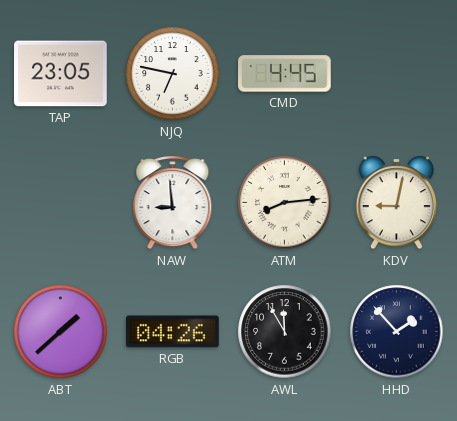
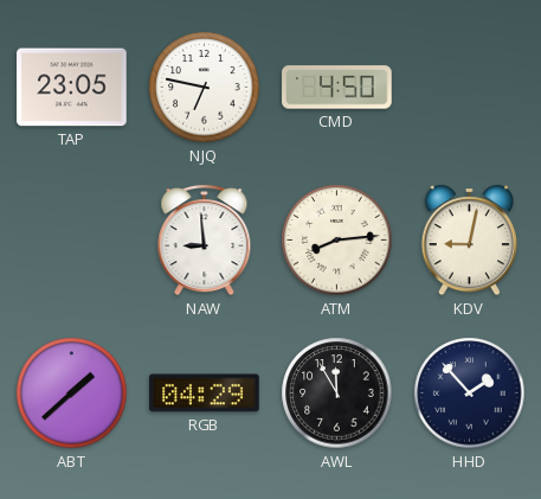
CMD: 4:45 -> 4:50
RGB: 04:26 -> 04:29
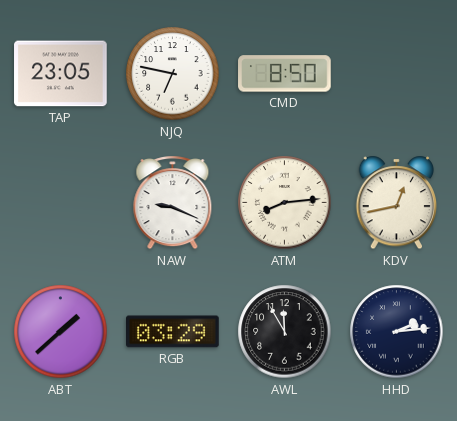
CMD: 4:50 -> 8:50
NAW: 8:59 -> 9:19
KDV: 9:02 -> 12:43
RGB: 04:29 -> 03:29
HHD: 1:53 -> 2:14
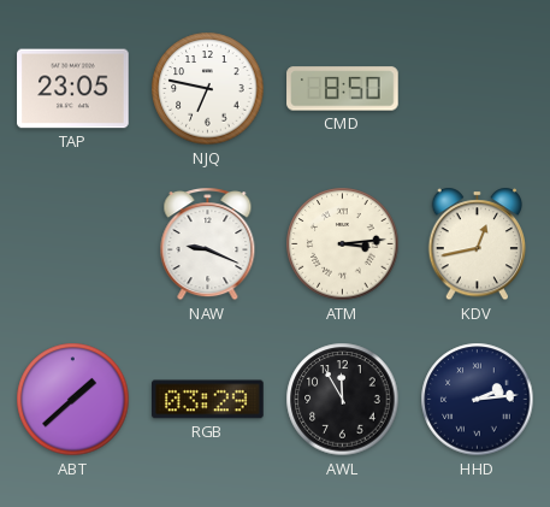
ATM: 8:14 -> 3:14
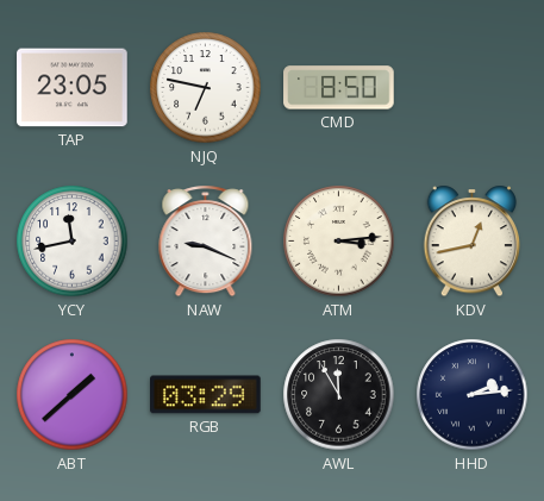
YCY: none -> 11:43
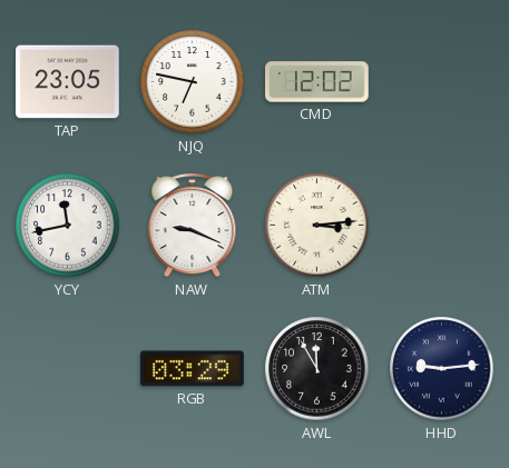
CMD: 8:50 -> 12:02
KDV: 12:43 -> none
ABT: 1:38 -> none
HHD: 2:14 -> 9:14
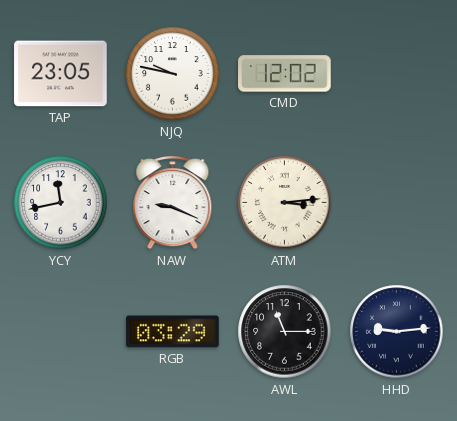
NJQ: 6:47 -> 9:47
AWL: 11:55 -> 11:15
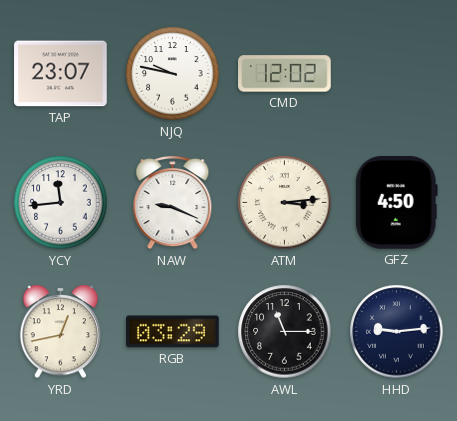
TAP: 23:05 -> 23:07
YCY: 11:43 -> 11:44
GFZ: none -> 4:50
YRD: none -> 12:43
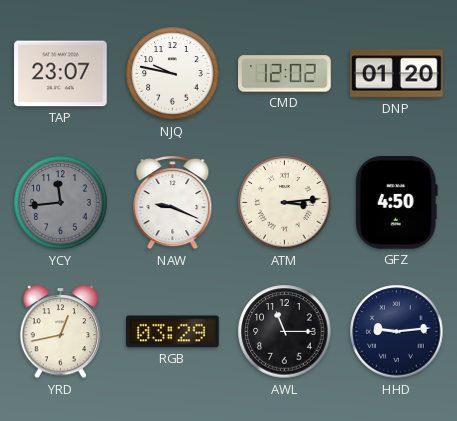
DNP: none -> 01:20
YCY dial: white -> grey
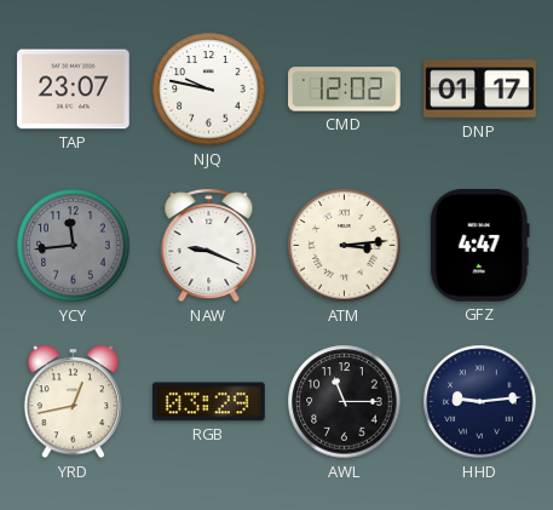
DNP: 01:20 -> 01:17
GFZ: 4:50 -> 4:47
